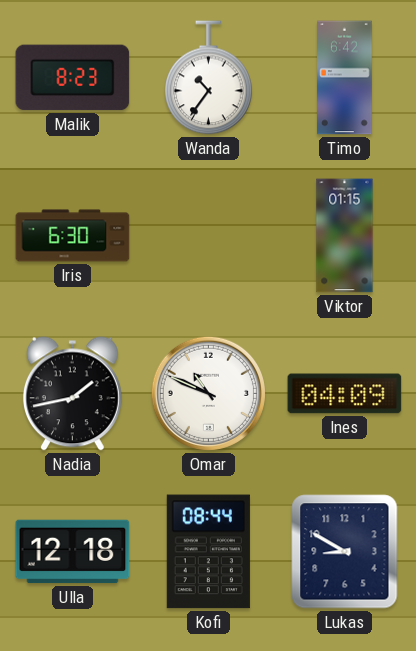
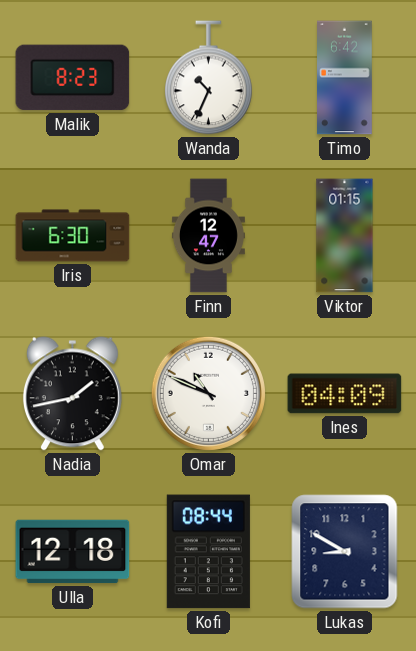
Wanda: 10:36 -> 10:34
Finn: none -> 12:47
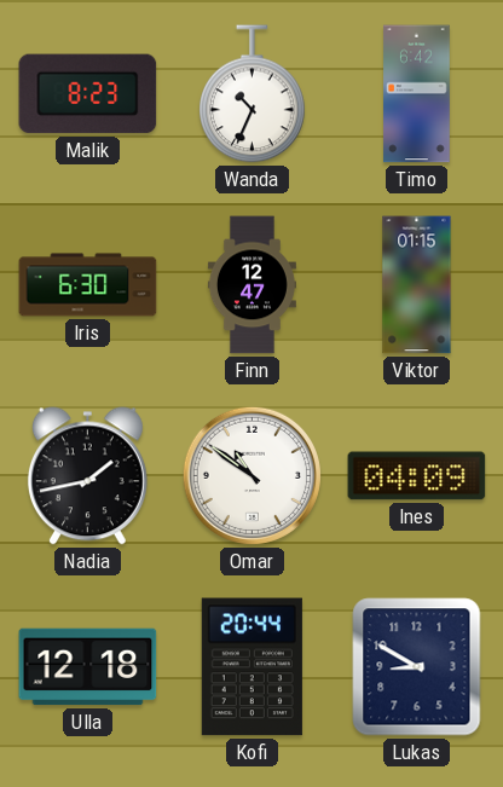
Omar: 10:49 -> 10:51
Kofi: 08:44 -> 20:44
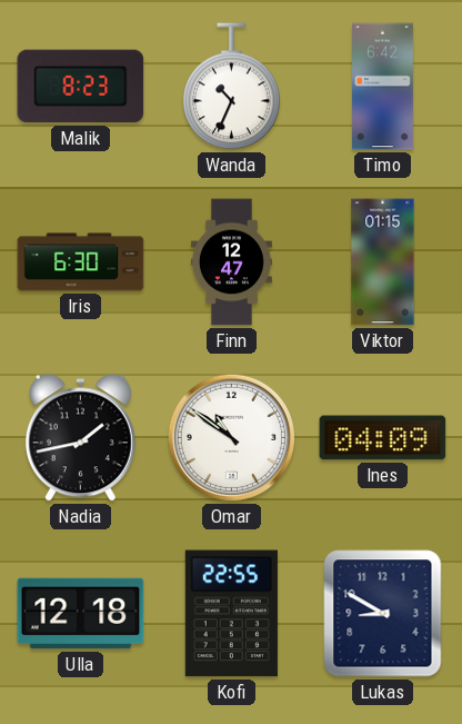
Kofi: 20:44 -> 22:55
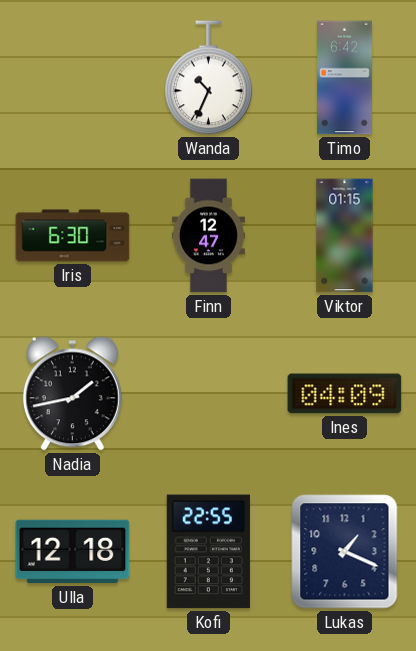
Malik: 8:23 -> none
Omar: 10:51 -> none
Lukas: 8:50 -> 1:19
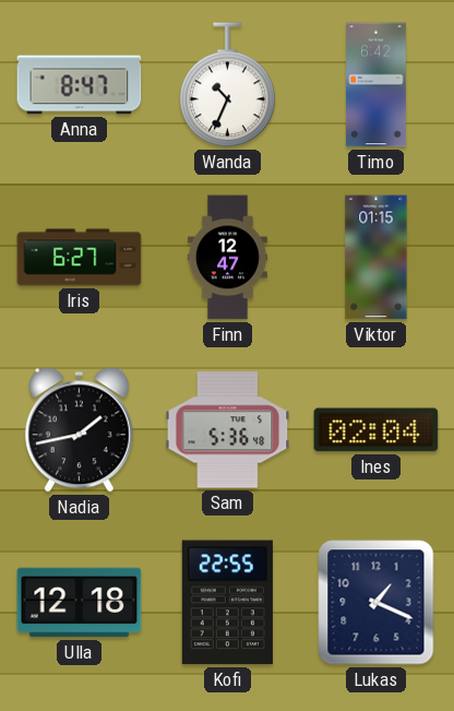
Anna: none -> 8:47
Iris: 6:30 -> 6:27
Sam: none -> 5:36
Ines: 04:09 -> 02:04
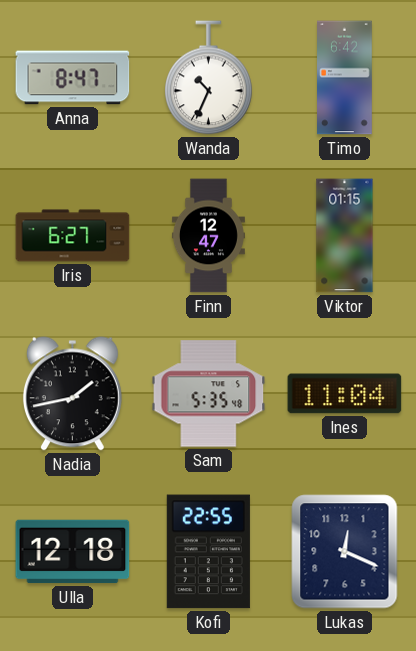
Sam: 5:36 -> 5:35
Ines: 02:04 -> 11:04
Lukas: 1:19 -> 12:19
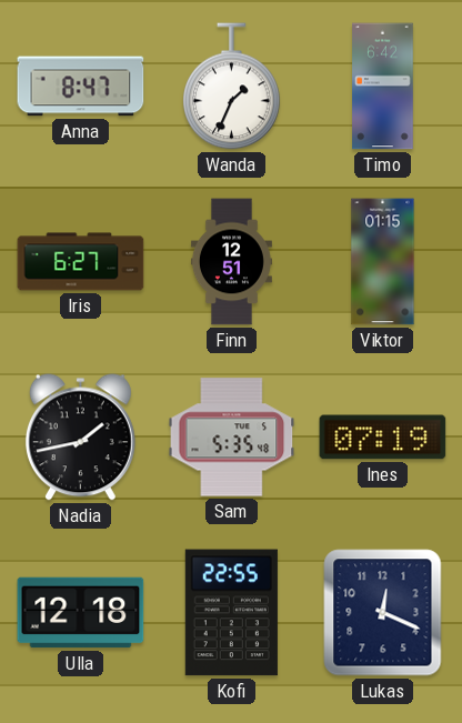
Wanda: 10:34 -> 1:34
Finn: 12:47 -> 12:51
Ines: 11:04 -> 07:19
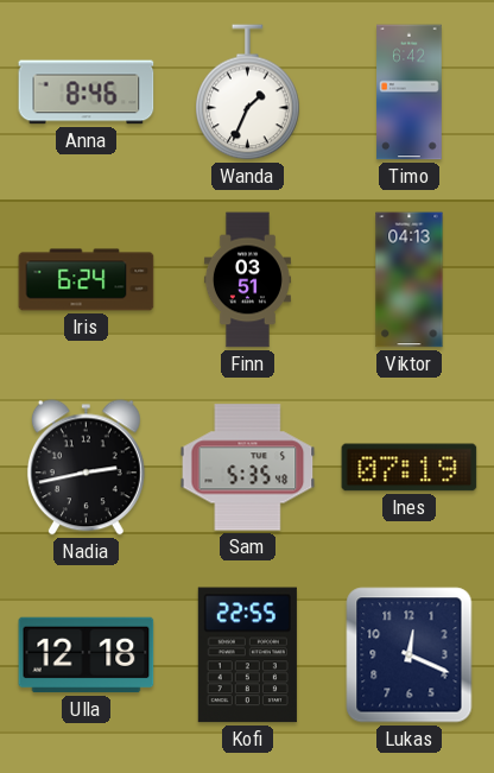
Anna: 8:47 -> 8:46
Iris: 6:27 -> 6:24
Finn: 12:51 -> 03:51
Viktor: 01:15 -> 04:13
Nadia: 1:43 -> 2:43
